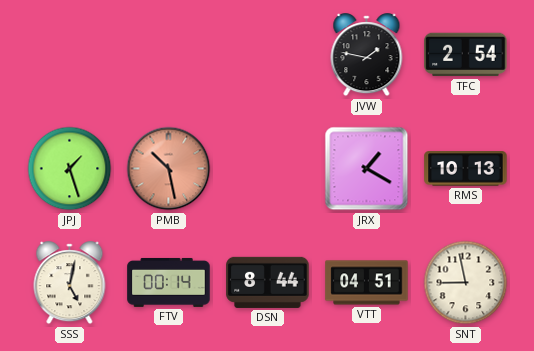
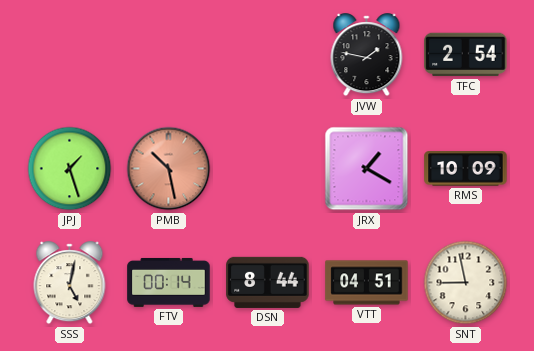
RMS: 10:13 -> 10:09
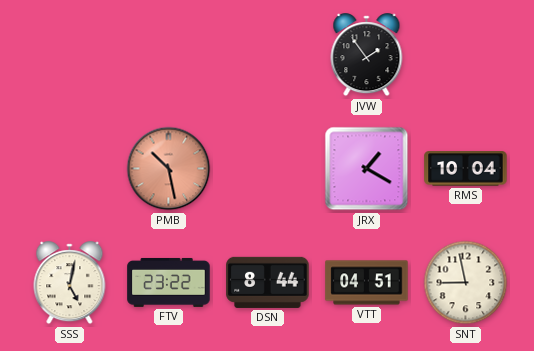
JVW: 1:47 -> 1:54
TFC: 2:54 -> none
JPJ: 1:27 -> none
RMS: 10:09 -> 10:04
FTV: 00:14 -> 23:22
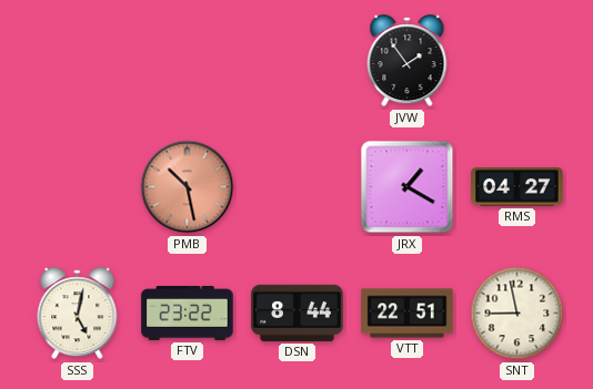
RMS: 10:04 -> 04:27
VTT: 04:51 -> 22:51
